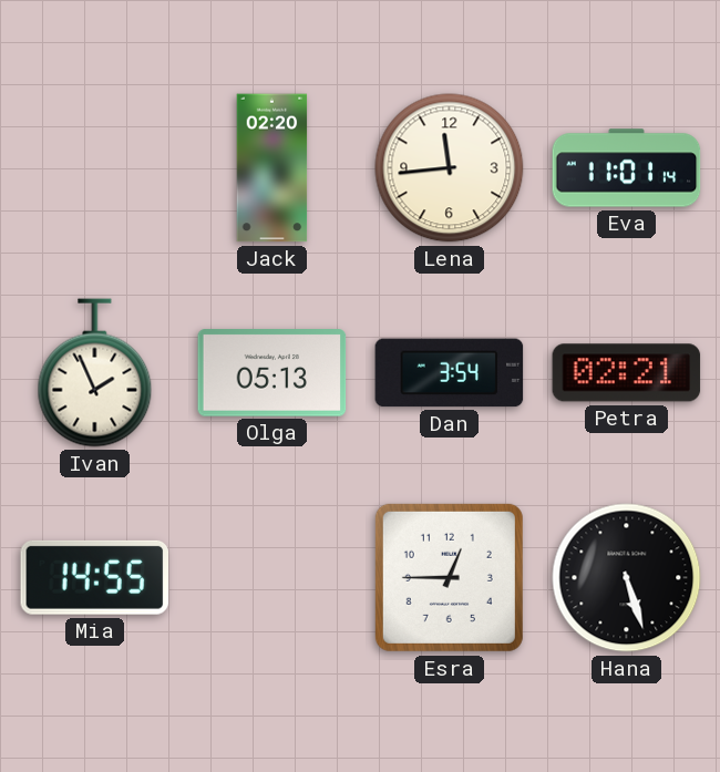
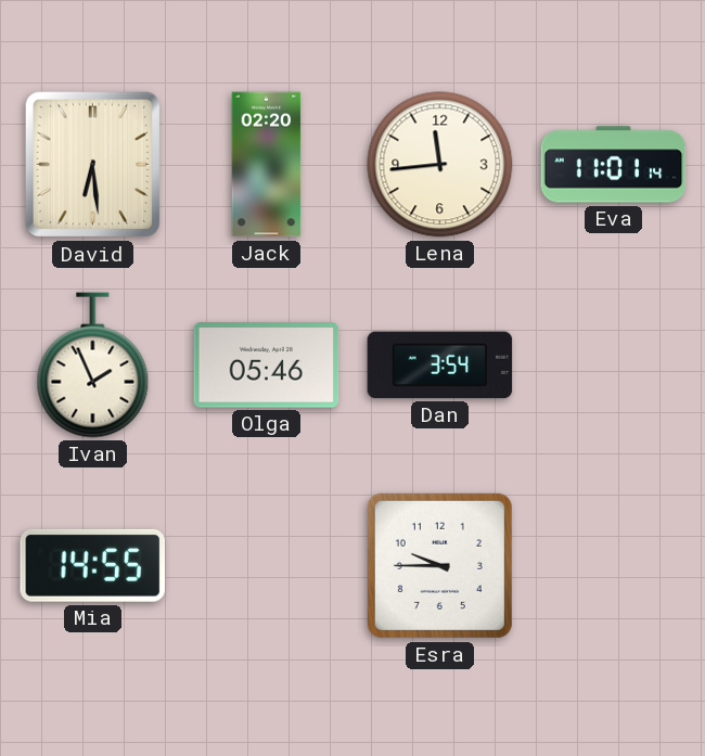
David: none -> 6:29
Olga: 05:13 -> 05:46
Petra: 02:21 -> none
Esra: 12:45 -> 9:45
Hana: 5:27 -> none
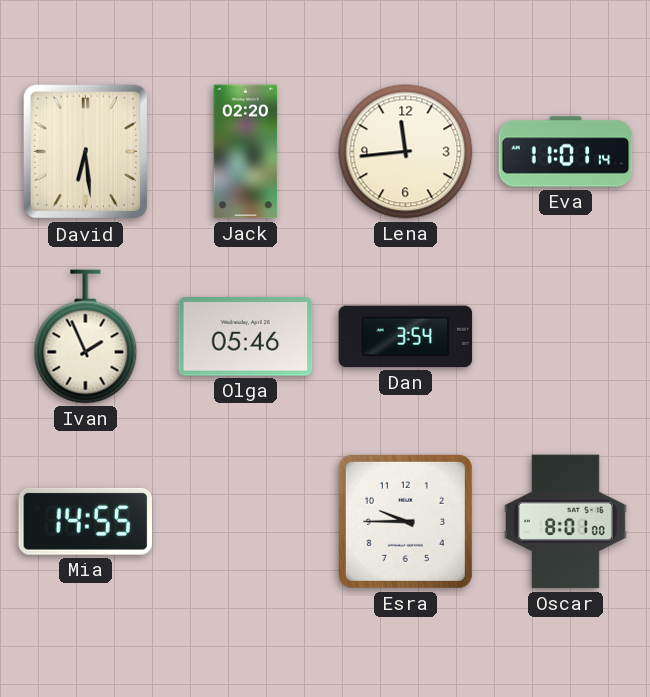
Oscar: none -> 8:01
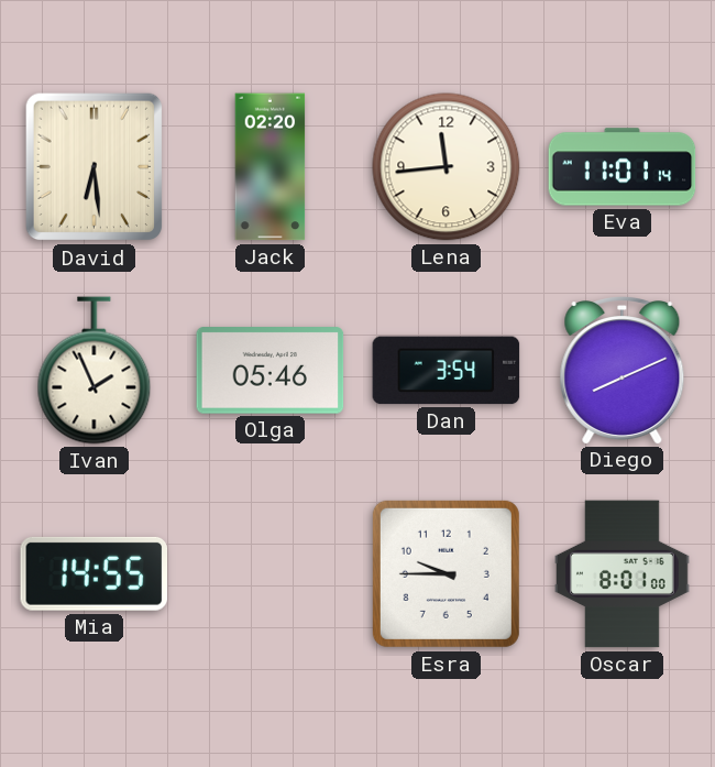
Diego: none -> 8:11
